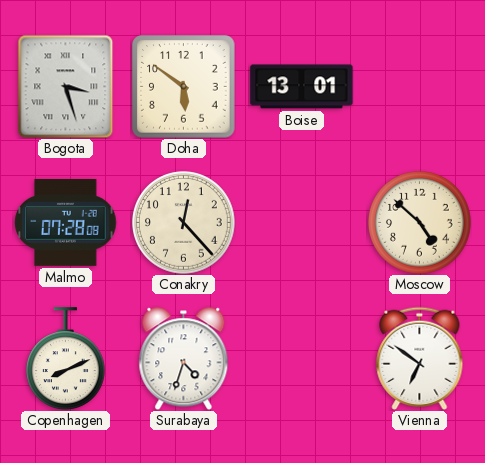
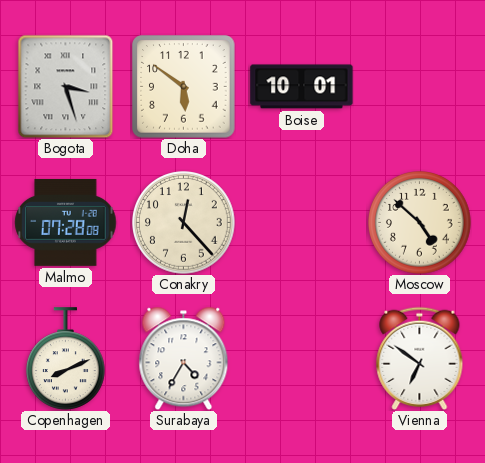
Boise: 13:01 -> 10:01
Surabaya: 4:33 -> 4:35
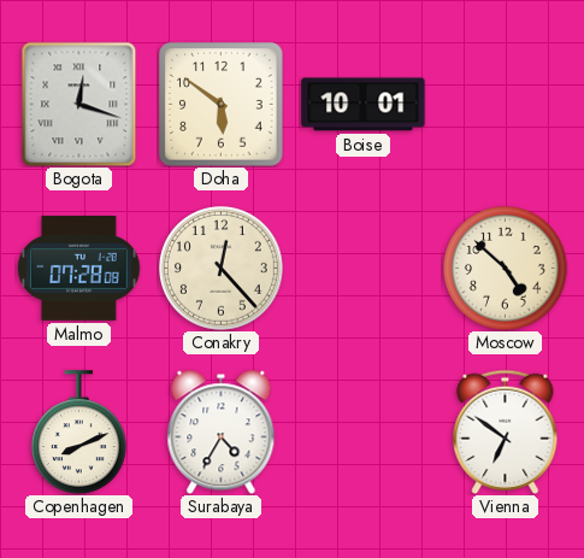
Bogota: 3:27 -> 12:18
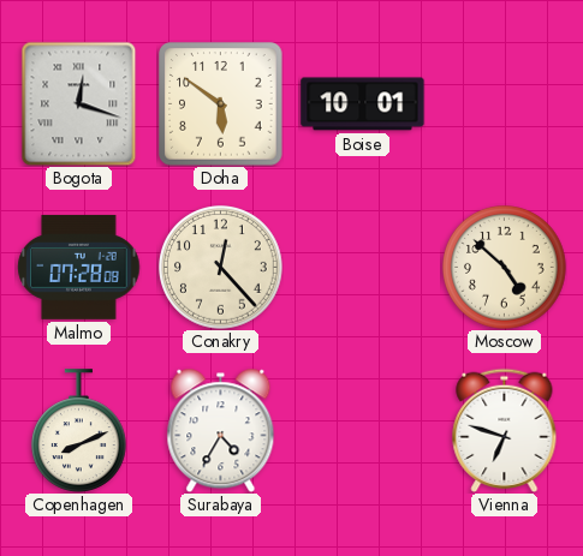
Vienna: 6:51 -> 6:48
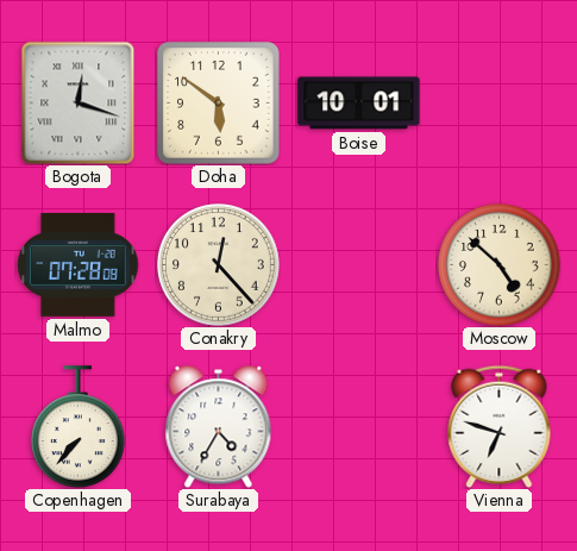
Copenhagen: 8:11 -> 7:37
